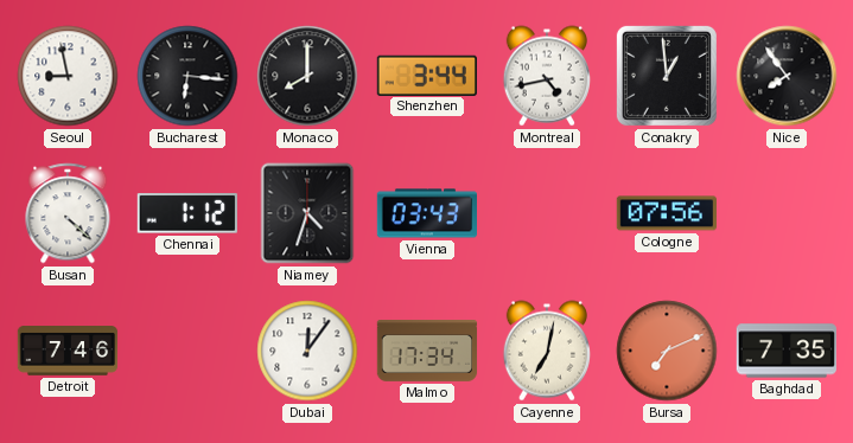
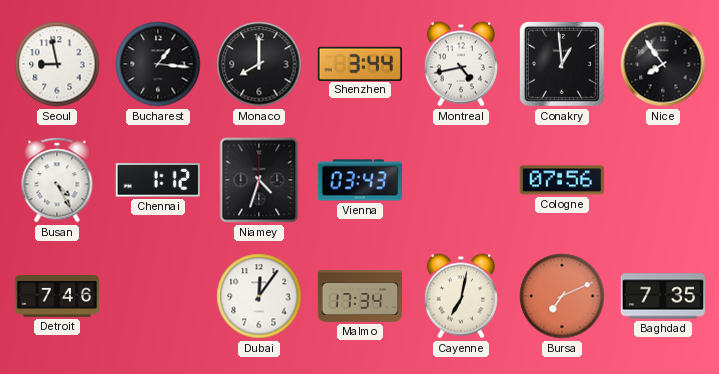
Bucharest: 6:16 -> 1:16
Busan: 4:22 -> 4:25
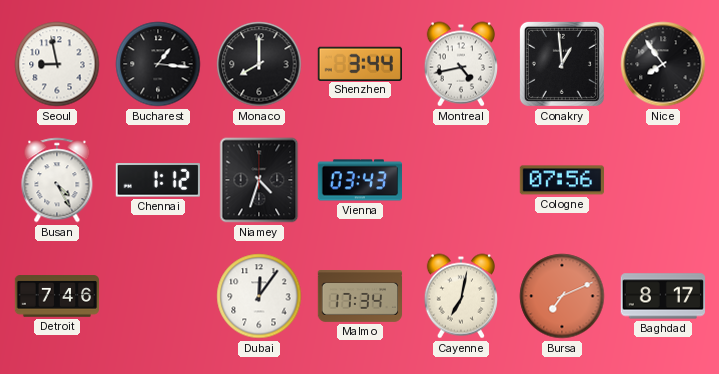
Baghdad: 7:35 -> 8:17
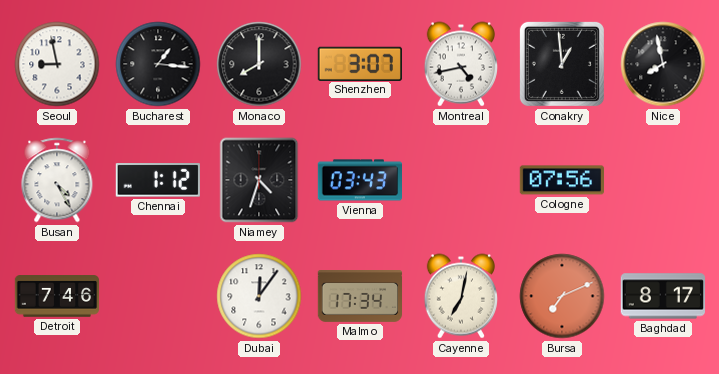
Shenzhen: 3:44 -> 3:07
Nice: 7:54 -> 7:58
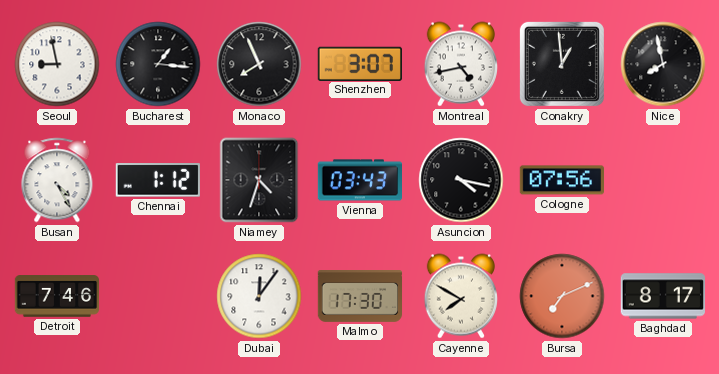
Monaco: 8:00 -> 7:56
Asuncion: none -> 4:17
Malmo: 17:34 -> 17:30
Cayenne: 7:02 -> 7:50
